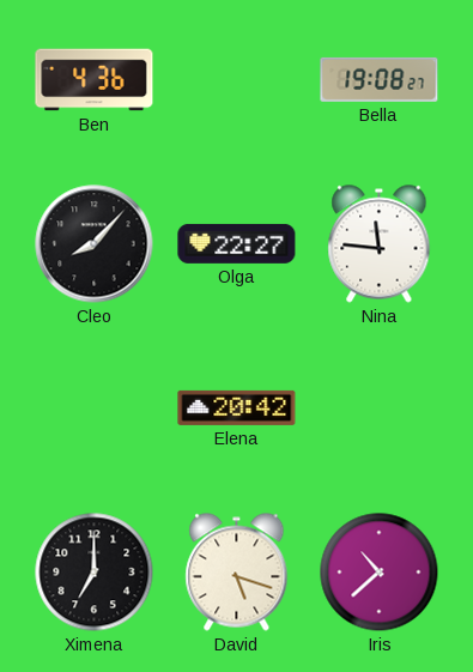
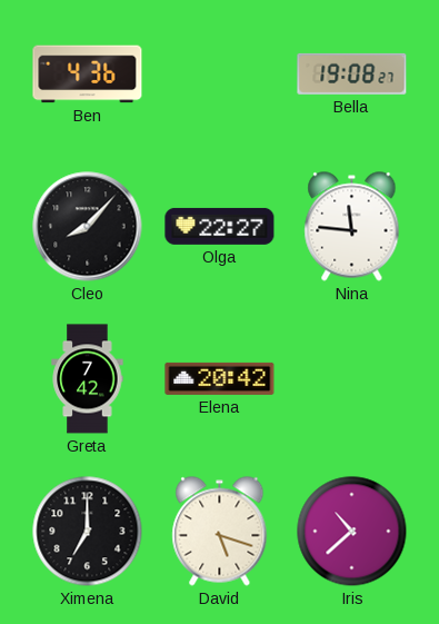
Greta: none -> 7:42
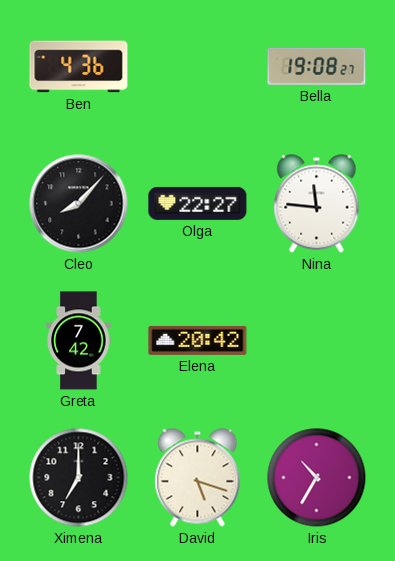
Iris: 10:38 -> 10:35
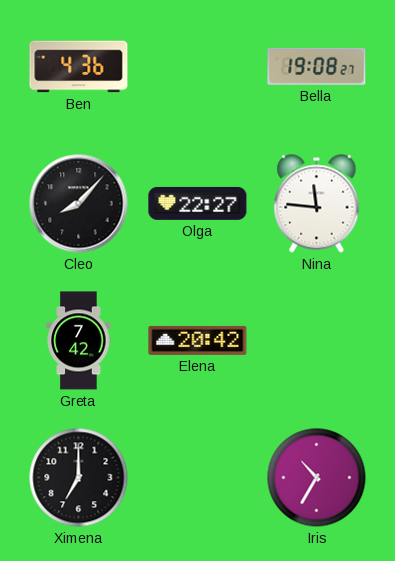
David: 5:18 -> none
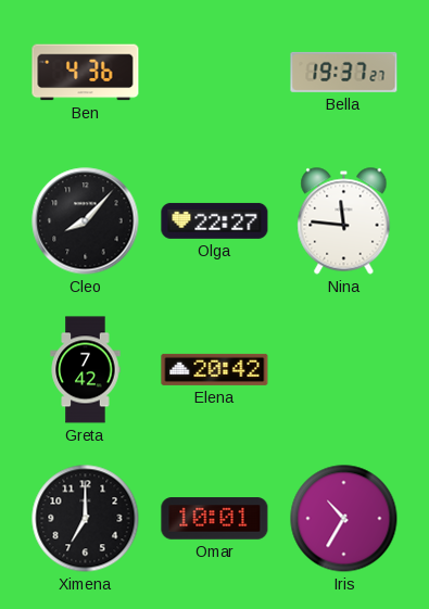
Bella: 19:08 -> 19:37
Omar: none -> 10:01
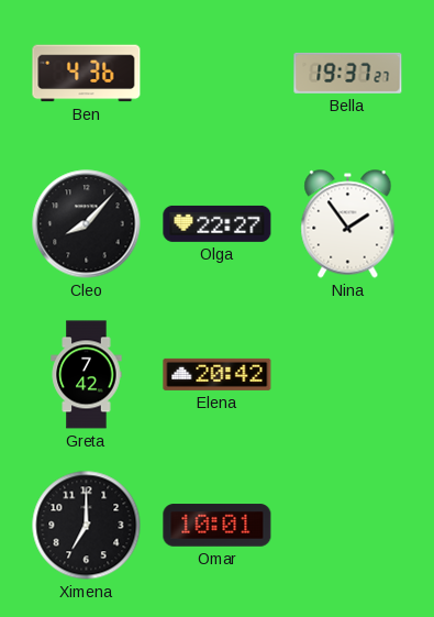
Nina: 11:46 -> 1:54
Iris: 10:35 -> none
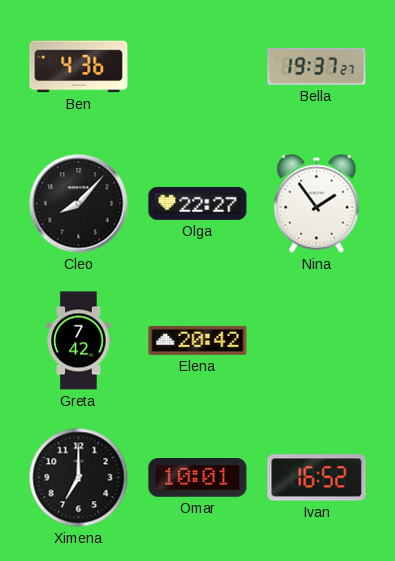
Ivan: none -> 16:52
